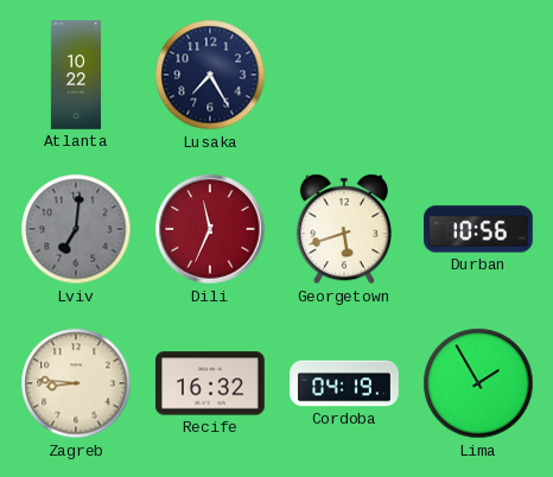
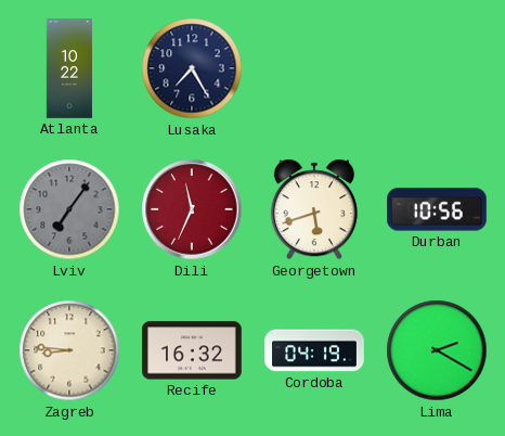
Lviv: 7:01 -> 7:06
Lima: 1:55 -> 2:20
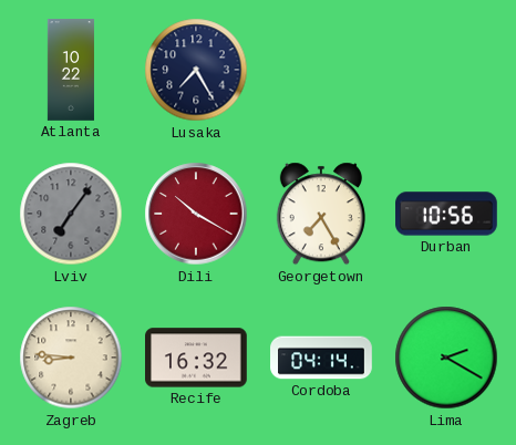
Dili: 11:34 -> 10:20
Georgetown: 5:42 -> 7:25
Cordoba: 04:19 -> 04:14
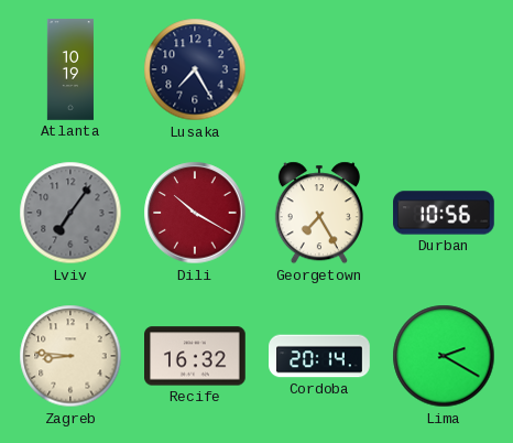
Atlanta: 10:22 -> 10:19
Cordoba: 04:14 -> 20:14
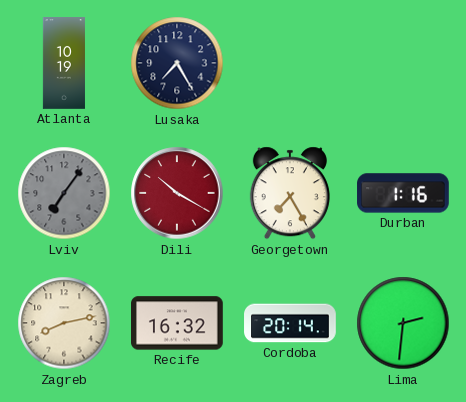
Durban: 10:56 -> 1:16
Zagreb: 8:46 -> 8:13
Lima: 2:20 -> 2:31
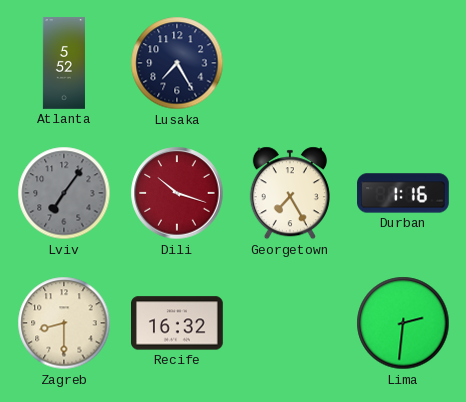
Atlanta: 10:19 -> 5:52
Dili: 10:20 -> 10:18
Zagreb: 8:13 -> 8:30
Cordoba: 20:14 -> none
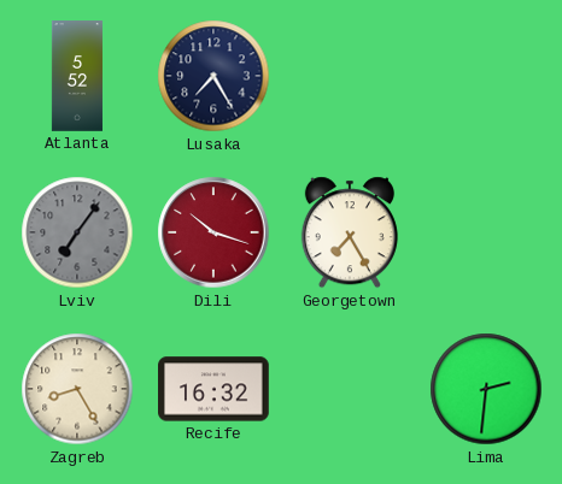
Durban: 1:16 -> none
Zagreb: 8:30 -> 8:25
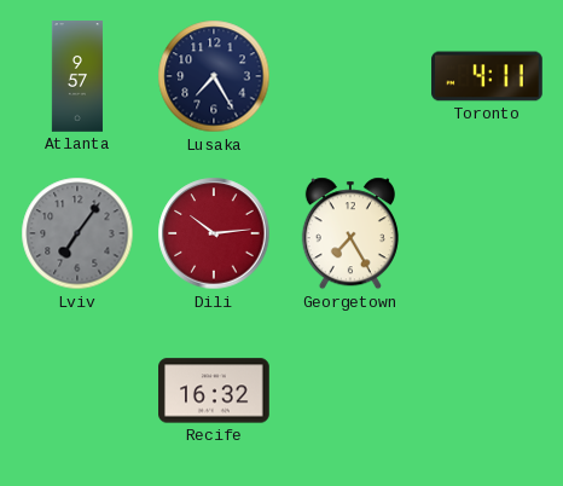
Atlanta: 5:52 -> 9:57
Toronto: none -> 4:11
Dili: 10:18 -> 10:14
Zagreb: 8:25 -> none
Lima: 2:31 -> none
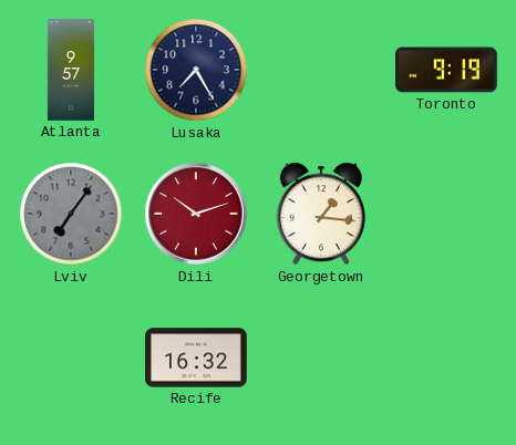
Toronto: 4:11 -> 9:19
Dili: 10:14 -> 10:12
Georgetown: 7:25 -> 1:16
